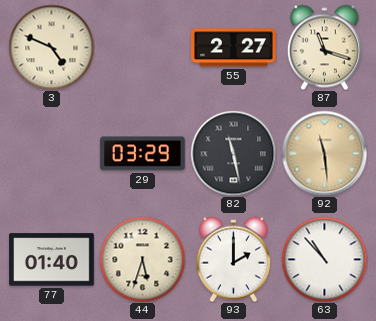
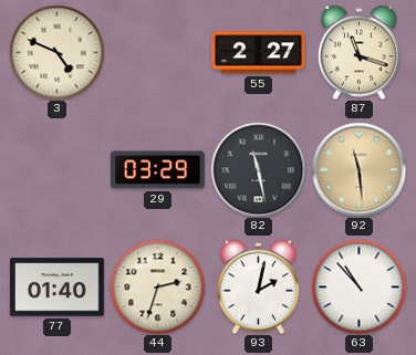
44: 5:33 -> 2:33
93: 2:00 -> 2:02
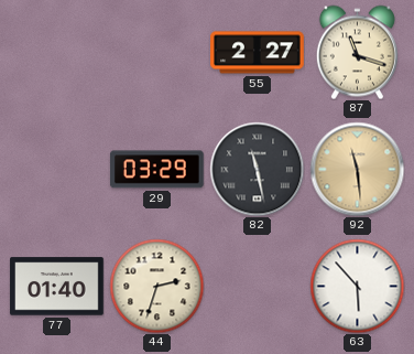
3: 4:49 -> none
93: 2:02 -> none
63: 10:53 -> 5:53
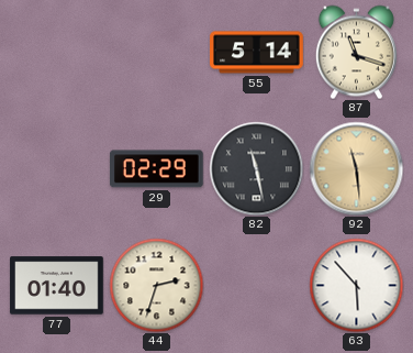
55: 2:27 -> 5:14
29: 03:29 -> 02:29
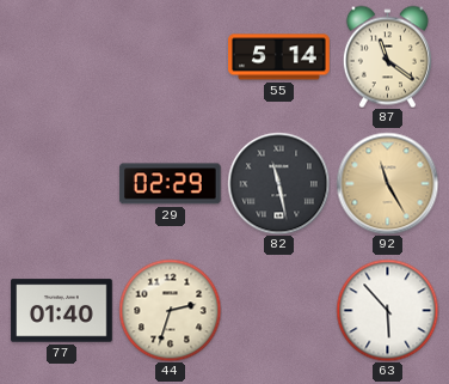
87: 11:18 -> 11:21
92: 11:29 -> 11:25
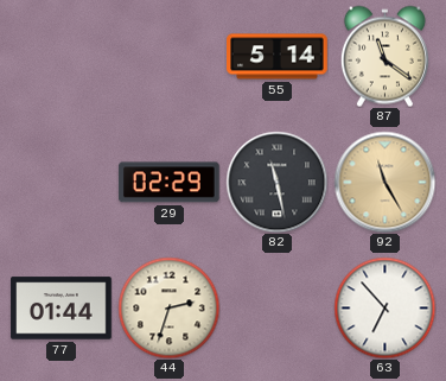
77: 01:40 -> 01:44
63: 5:53 -> 6:53
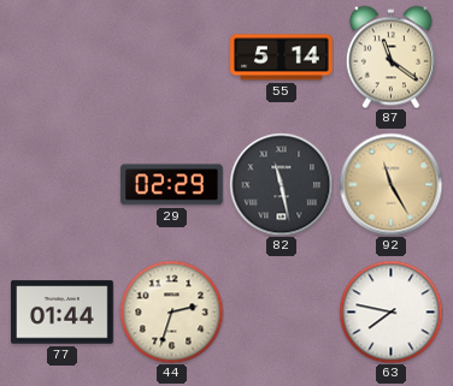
63: 6:53 -> 7:47
